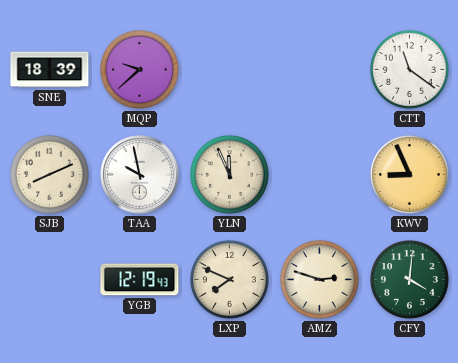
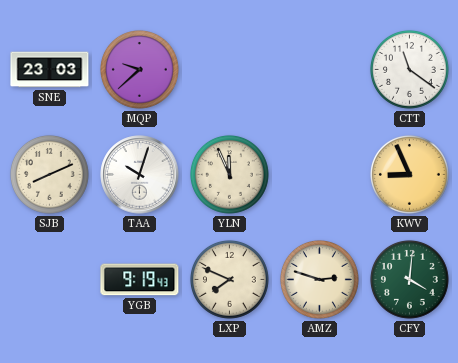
SNE: 18:39 -> 23:03
TAA: 9:58 -> 10:03
YGB: 12:19 -> 9:19
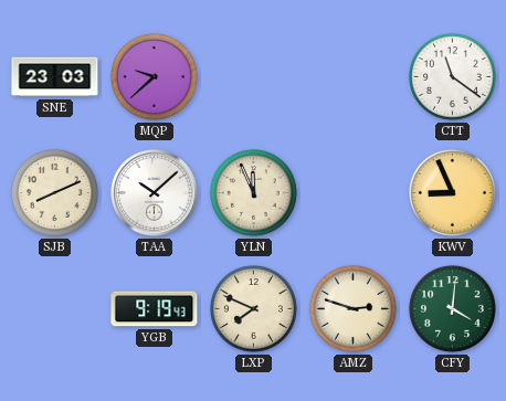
TAA: 10:03 -> 10:08
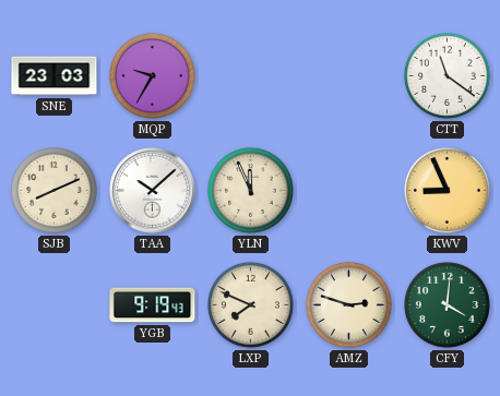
MQP: 9:38 -> 9:35
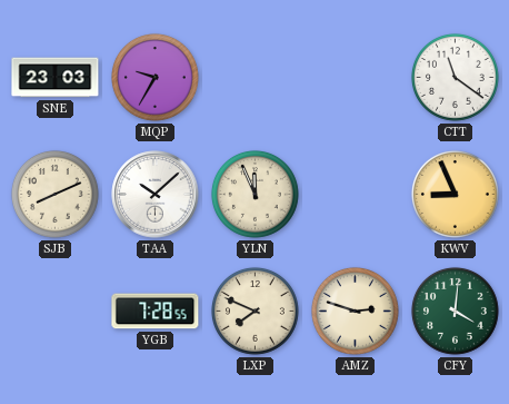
YGB: 9:19 -> 7:28
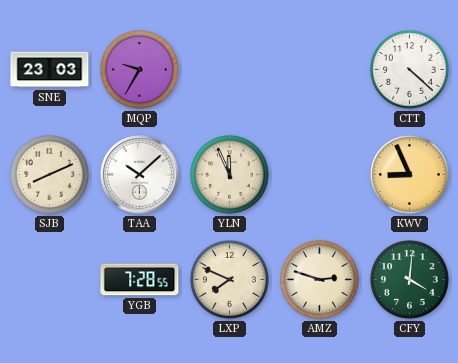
CTT: 11:21 -> 4:22
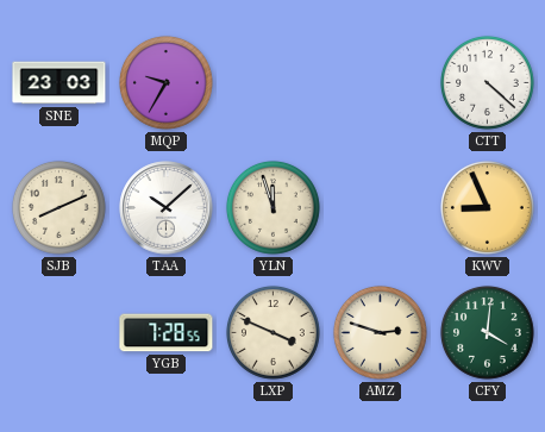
YLN: 11:56 -> 11:57
LXP: 7:49 -> 3:49
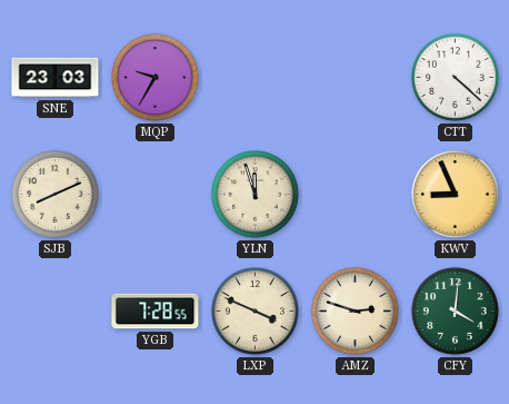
TAA: 10:08 -> none
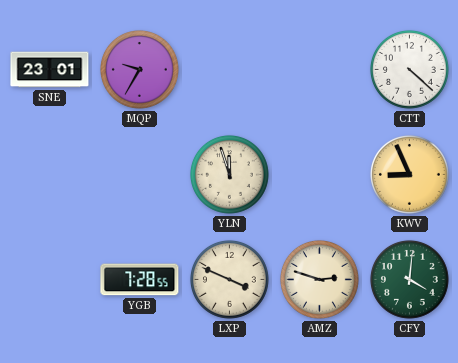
SNE: 23:03 -> 23:01
SJB: 8:11 -> none
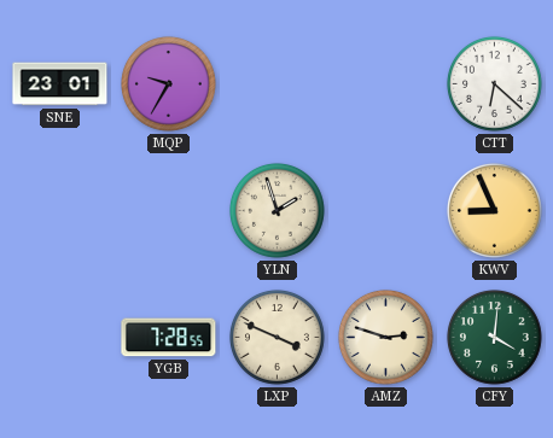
CTT: 4:22 -> 6:22
YLN: 11:57 -> 1:57
